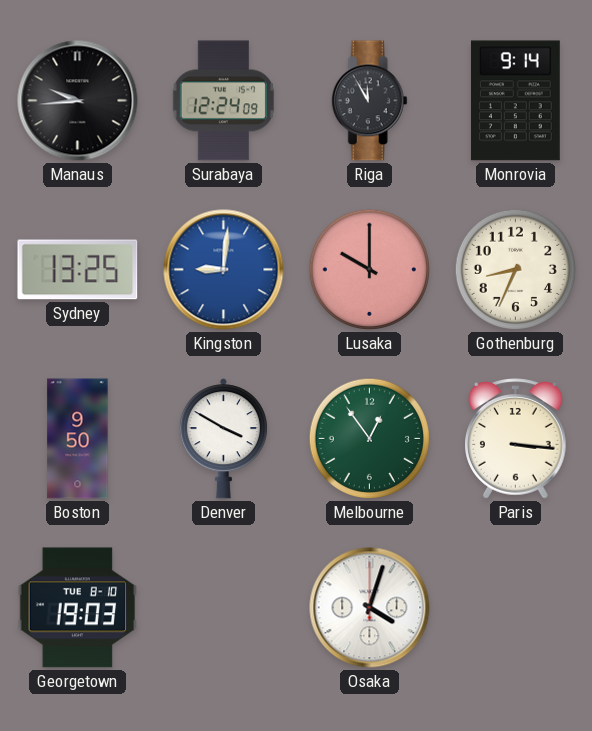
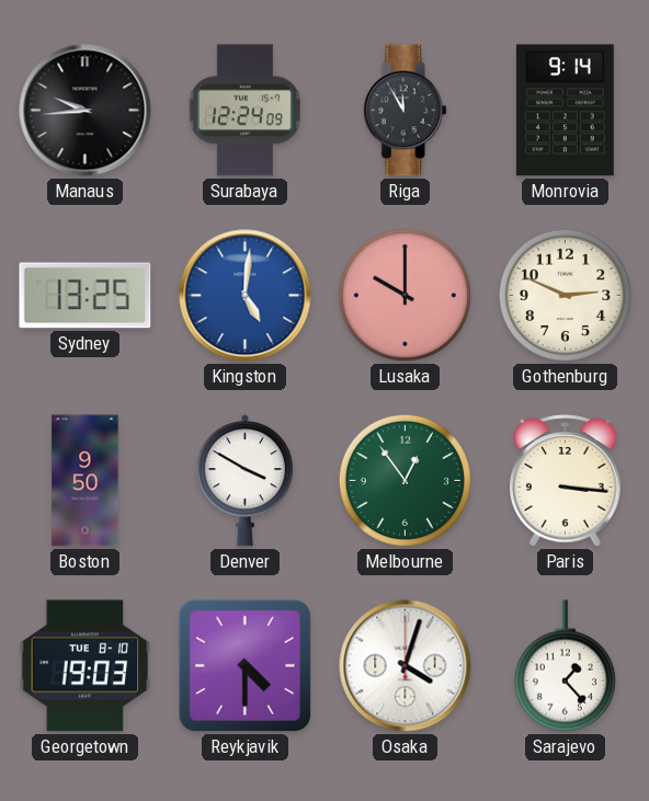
Kingston: 9:01 -> 5:01
Gothenburg: 8:34 -> 2:49
Reykjavik: none -> 4:30
Sarajevo: none -> 1:23
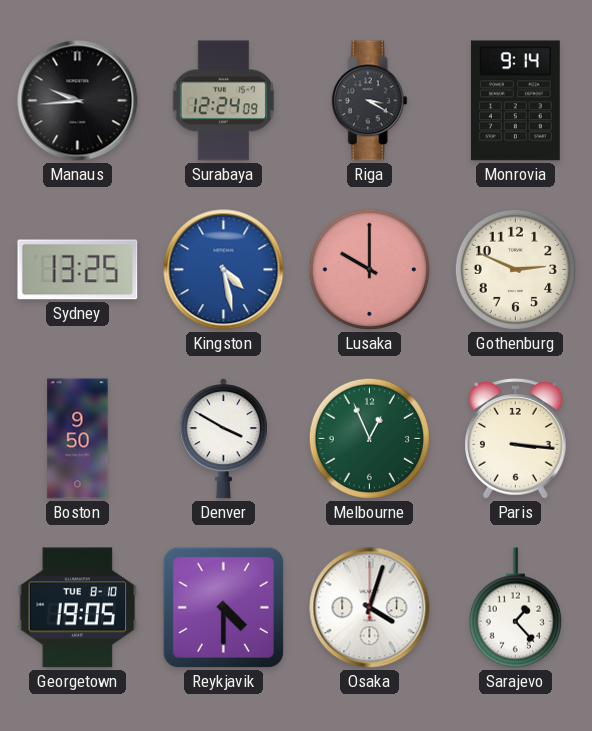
Riga: 11:55 -> 3:20
Kingston: 5:01 -> 4:28
Melbourne: 12:54 -> 12:56
Georgetown: 19:03 -> 19:05
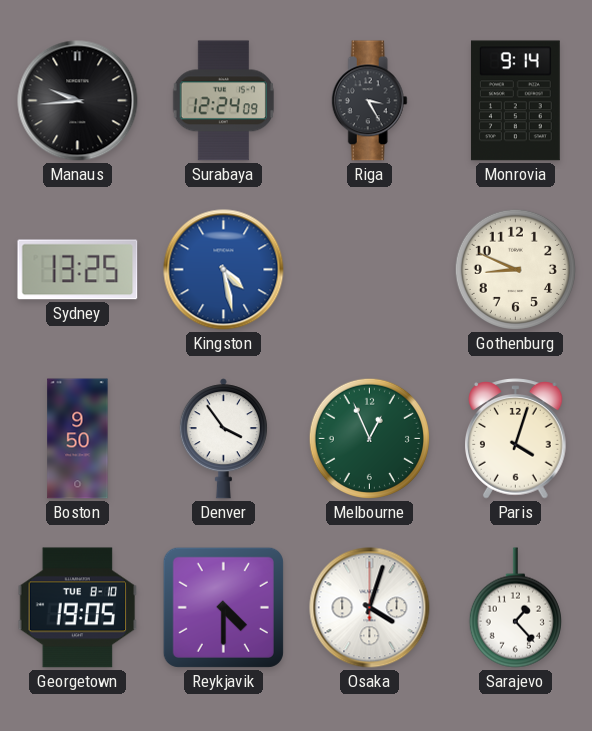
Riga: 3:20 -> 3:25
Lusaka: 10:00 -> none
Gothenburg: 2:49 -> 8:49
Denver: 3:50 -> 3:54
Paris: 3:16 -> 4:03
